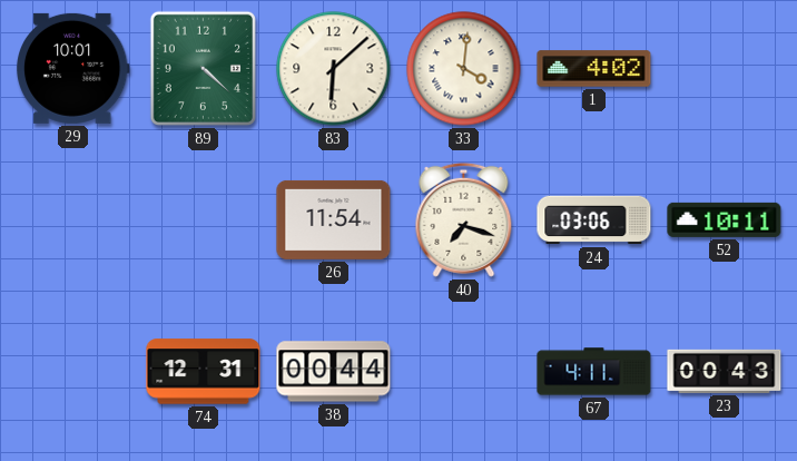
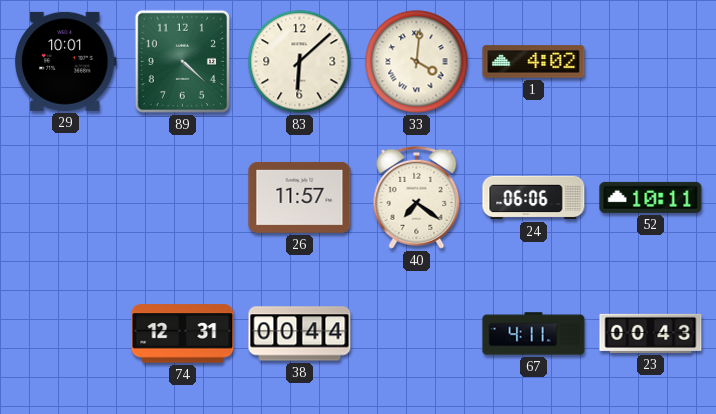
26: 11:54 -> 11:57
40: 7:18 -> 7:21
24: 03:06 -> 06:06
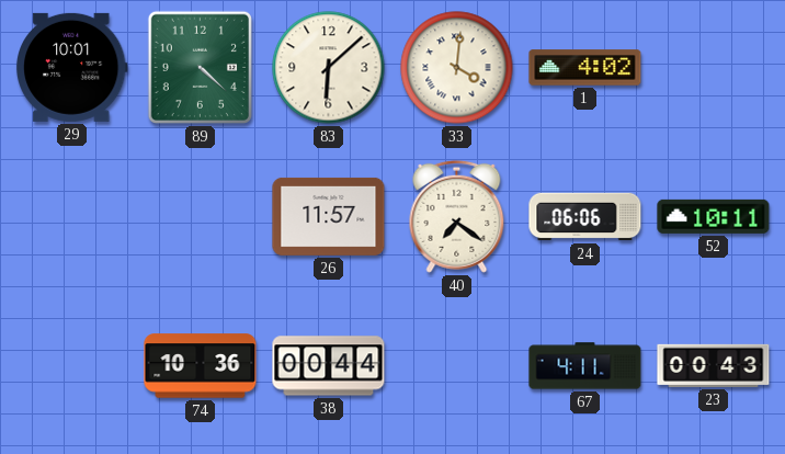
74: 12:31 -> 10:36
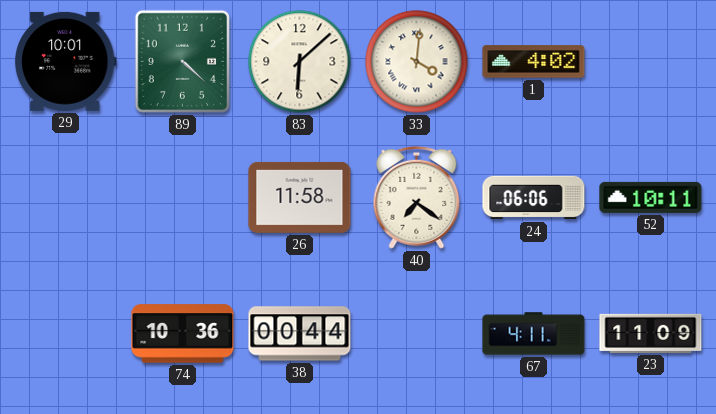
26: 11:57 -> 11:58
23: 00:43 -> 11:09
